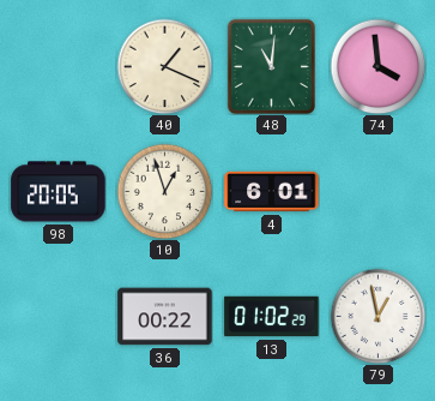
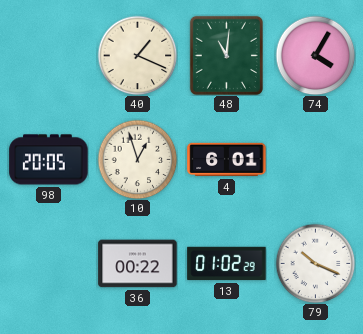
74: 3:59 -> 4:05
79: 12:58 -> 10:19
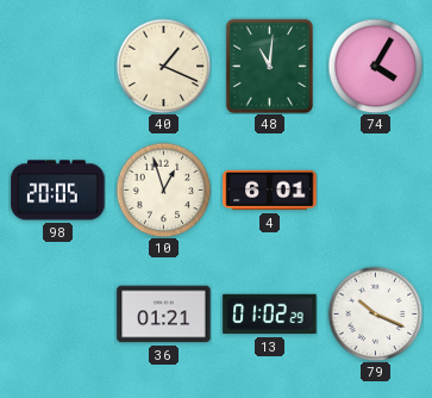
36: 00:22 -> 01:21
